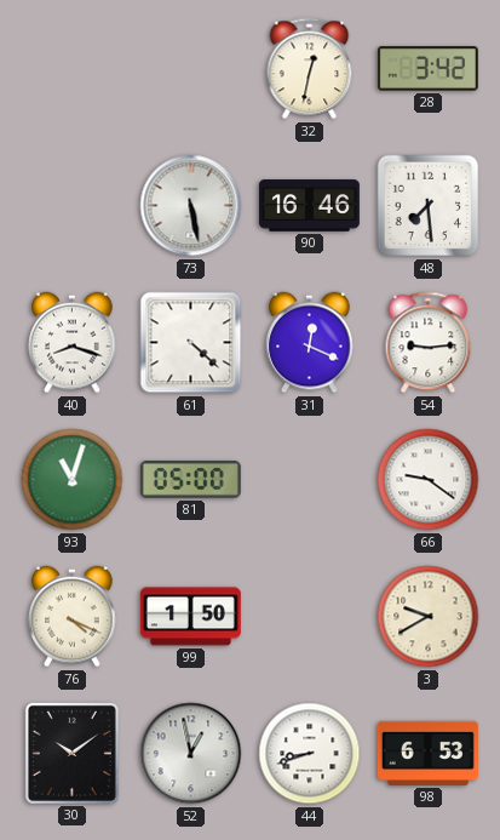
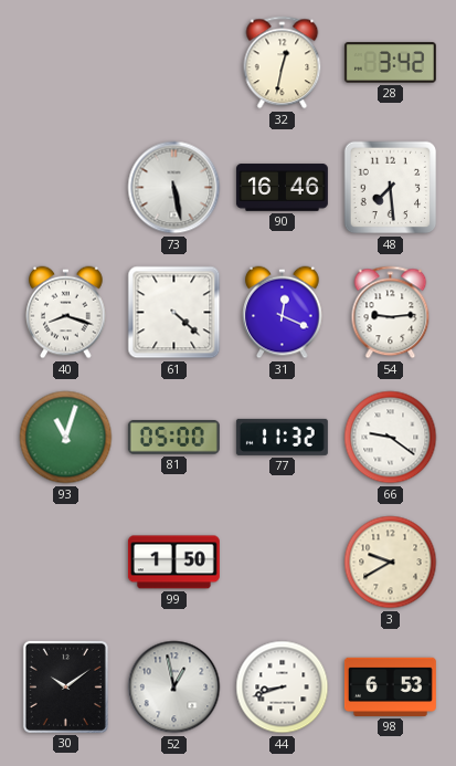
77: none -> 11:32
76: 4:19 -> none
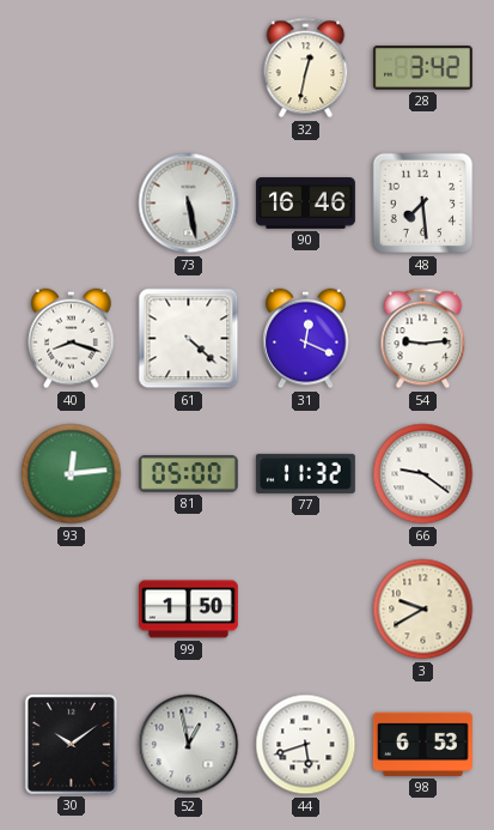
93: 11:03 -> 12:14
44: 8:42 -> 5:42
